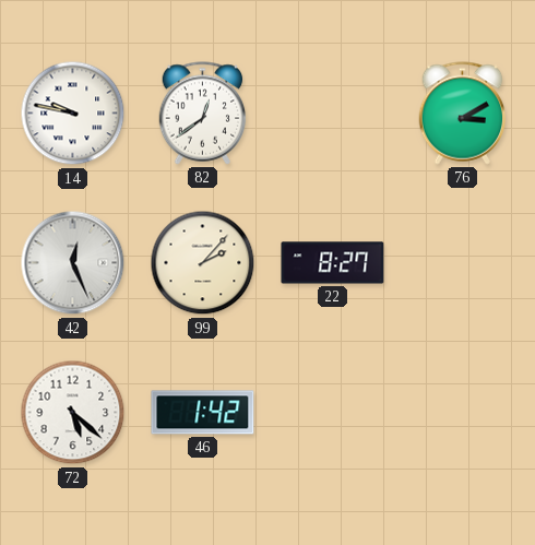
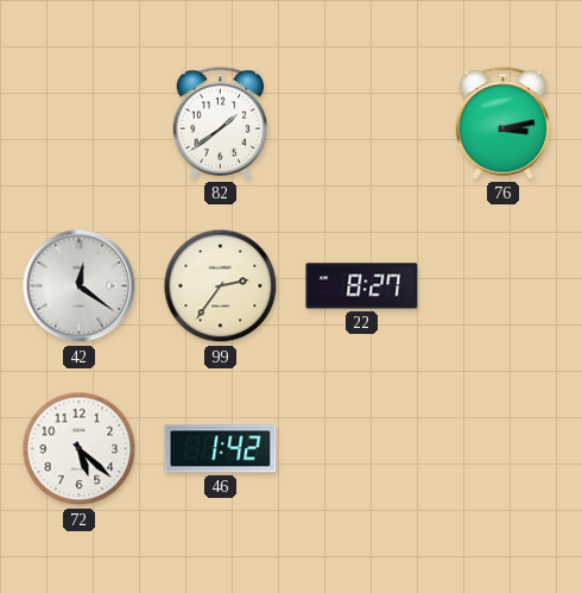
14: 9:47 -> none
82: 12:39 -> 1:39
76: 3:10 -> 3:13
42: 12:26 -> 12:21
99: 2:07 -> 2:36
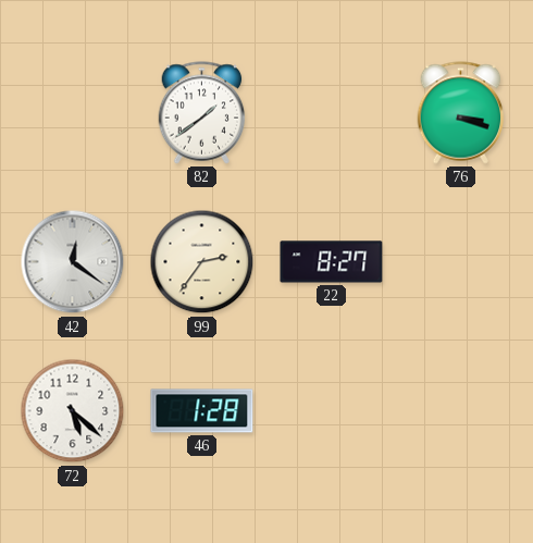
76: 3:13 -> 3:18
46: 1:42 -> 1:28
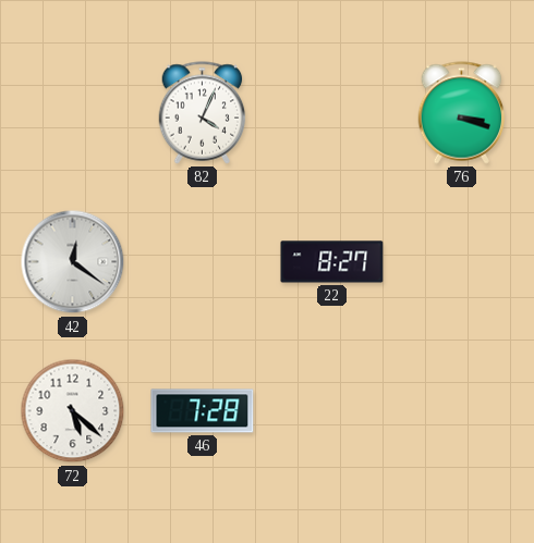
82: 1:39 -> 4:04
99: 2:36 -> none
46: 1:28 -> 7:28
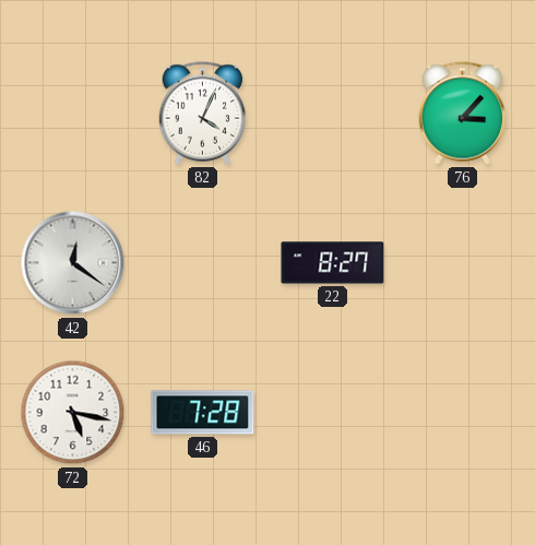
76: 3:18 -> 3:07
72: 5:22 -> 5:17
